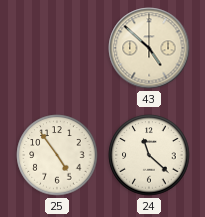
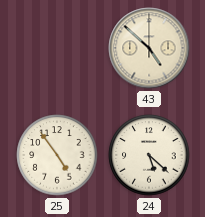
24: 11:22 -> 5:22
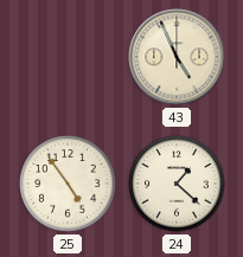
43: 4:52 -> 4:56
24: 5:22 -> 1:22
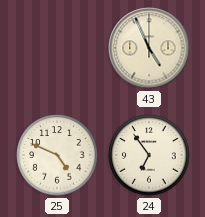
25: 4:54 -> 4:49
24: 1:22 -> 6:54
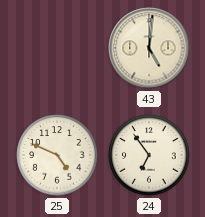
43: 4:56 -> 5:01
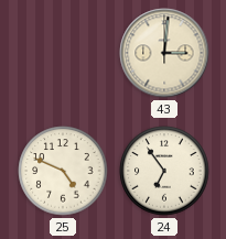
43: 5:01 -> 3:01
